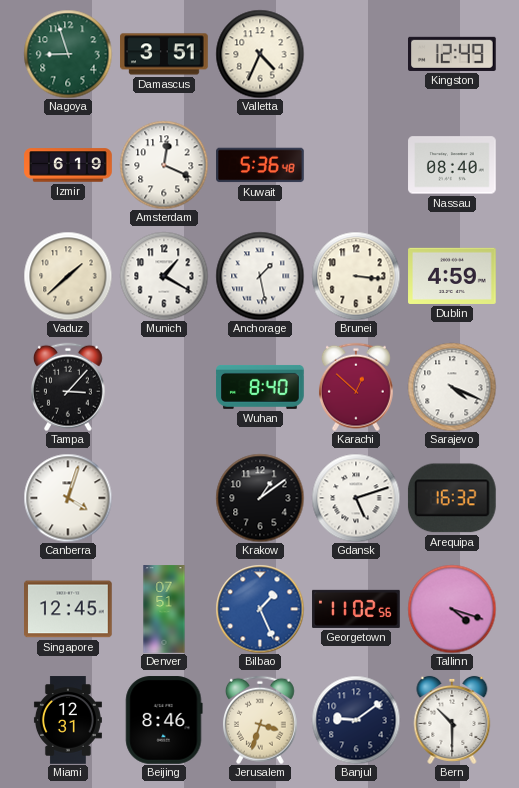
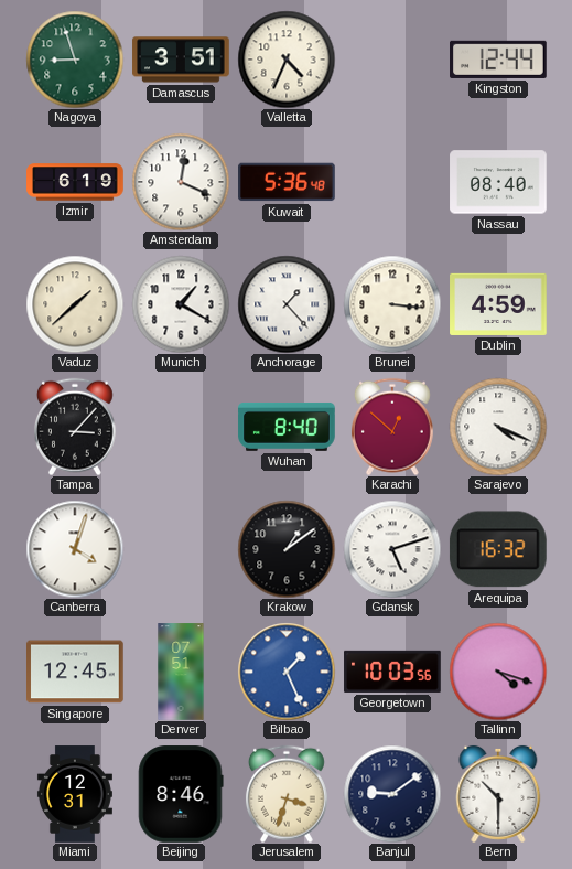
Kingston: 12:49 -> 12:44
Anchorage: 1:28 -> 1:23
Georgetown: 11:02 -> 10:03
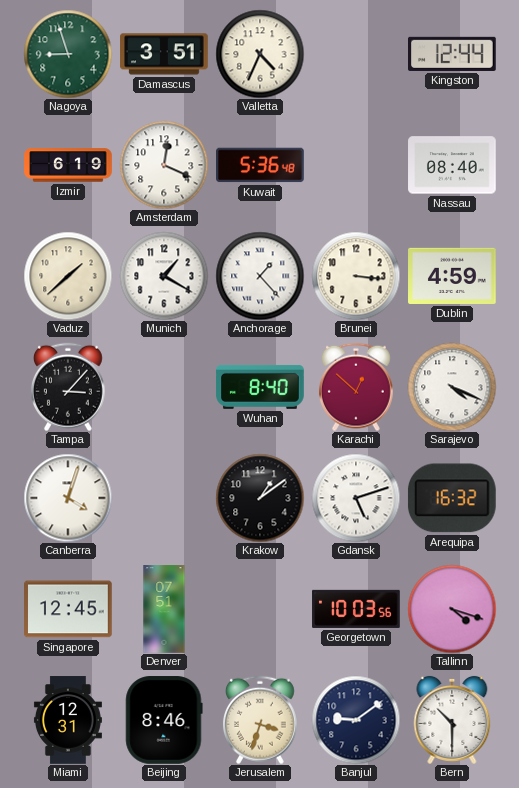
Bilbao: 1:26 -> none
